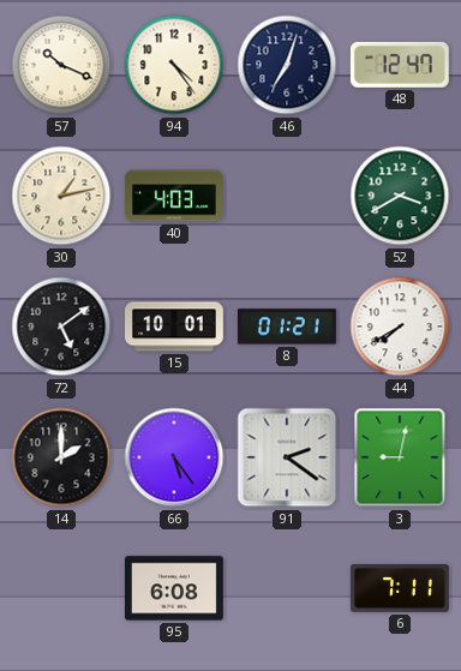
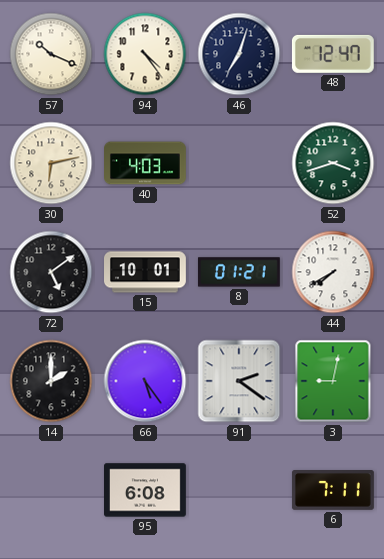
30: 1:13 -> 6:13
52: 3:40 -> 3:42
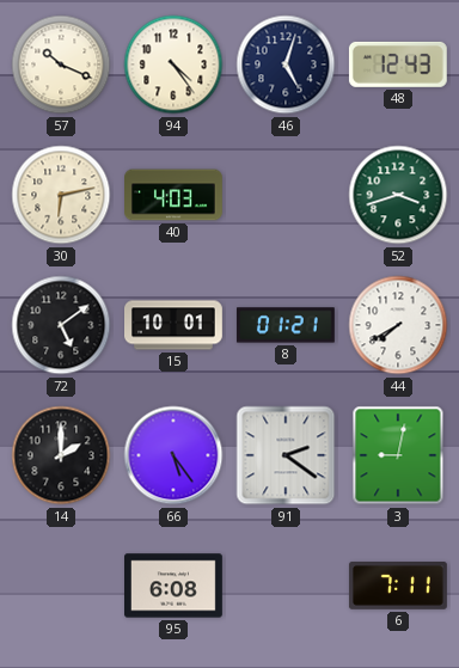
46: 7:03 -> 5:03
48: 12:47 -> 12:43
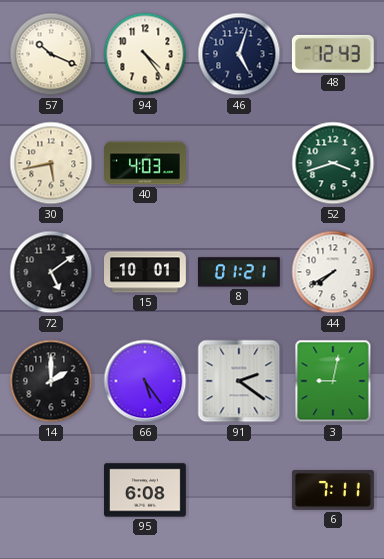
30: 6:13 -> 5:43
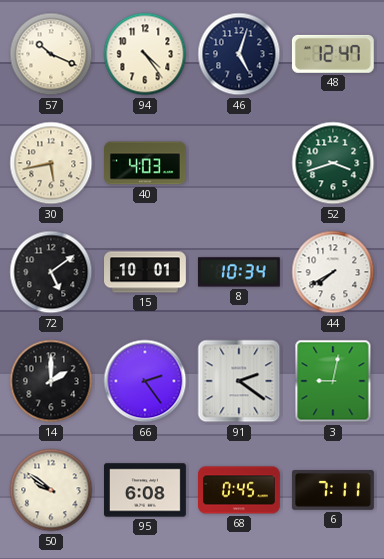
48: 12:43 -> 12:47
8: 01:21 -> 10:34
66: 5:24 -> 2:24
50: none -> 9:51
68: none -> 0:45
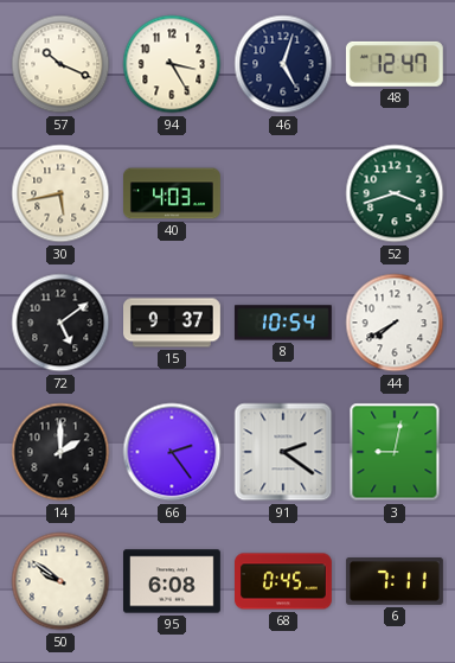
94: 4:24 -> 3:25
15: 10:01 -> 9:37
8: 10:34 -> 10:54
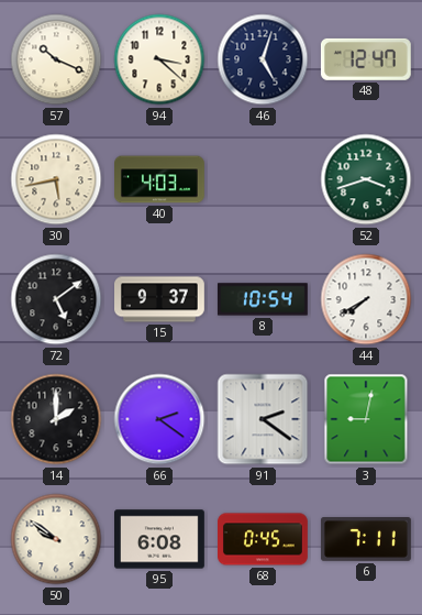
94: 3:25 -> 3:22
66: 2:24 -> 2:21
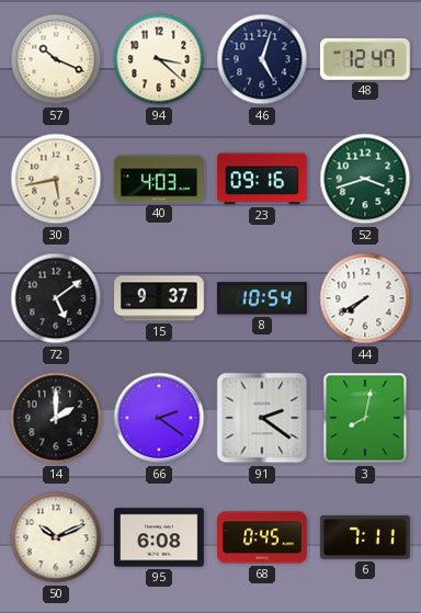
23: none -> 09:16
3: 9:02 -> 8:02
50: 9:51 -> 10:11
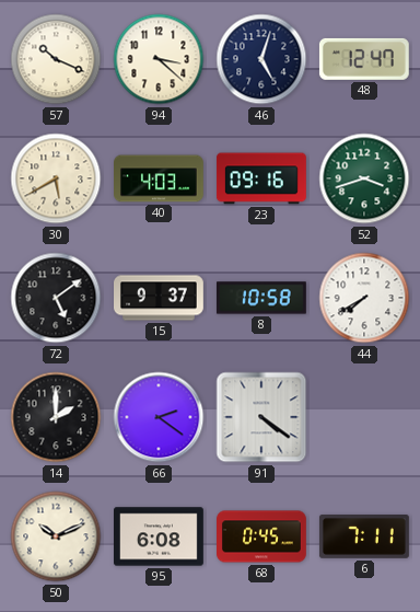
30: 5:43 -> 5:40
8: 10:54 -> 10:58
91: 2:21 -> 4:21
3: 8:02 -> none
